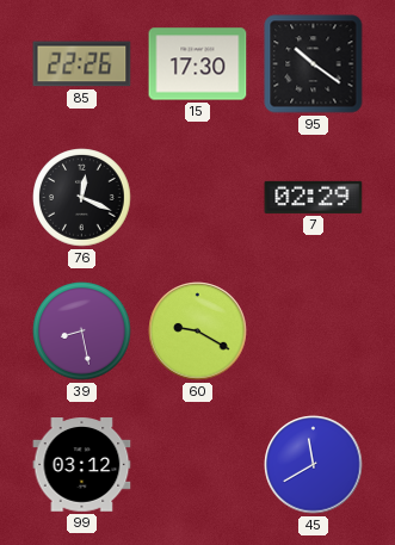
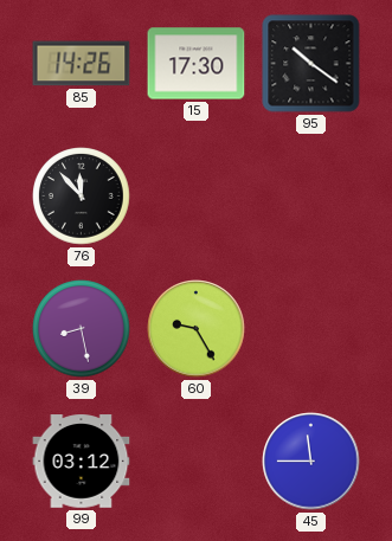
85: 22:26 -> 14:26
76: 12:19 -> 11:53
7: 02:29 -> none
60: 9:20 -> 9:25
45: 11:40 -> 11:45
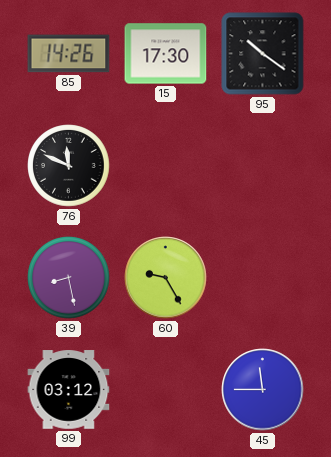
76: 11:53 -> 11:49
